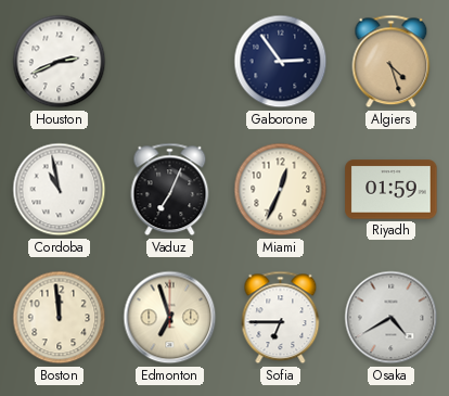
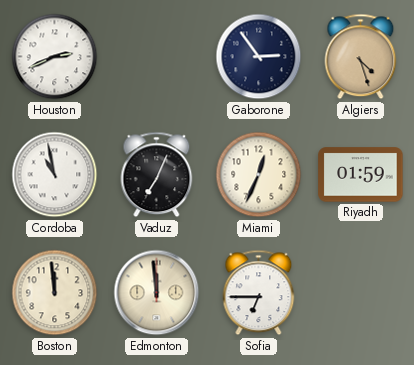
Edmonton: 6:57 -> 11:59
Osaka: 4:40 -> none
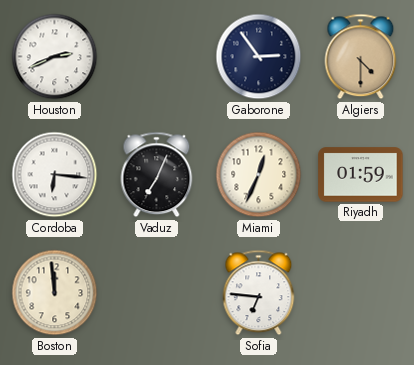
Algiers: 4:27 -> 4:30
Cordoba: 10:58 -> 6:16
Edmonton: 11:59 -> none
Sofia: 6:45 -> 6:46
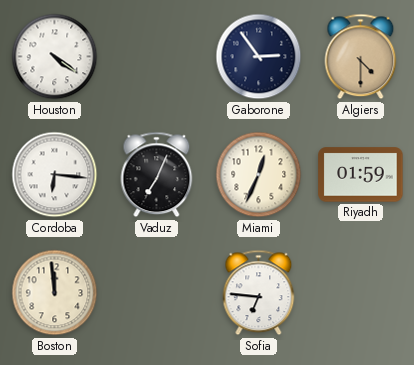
Houston: 2:41 -> 4:21
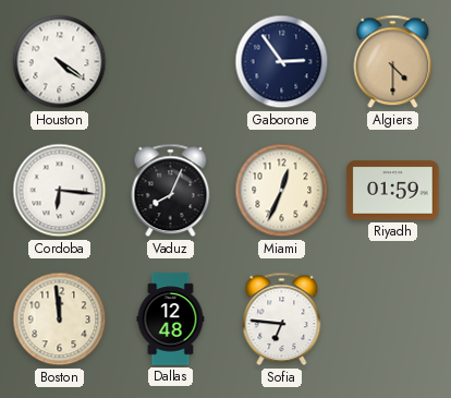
Vaduz: 7:04 -> 8:04
Dallas: none -> 12:48
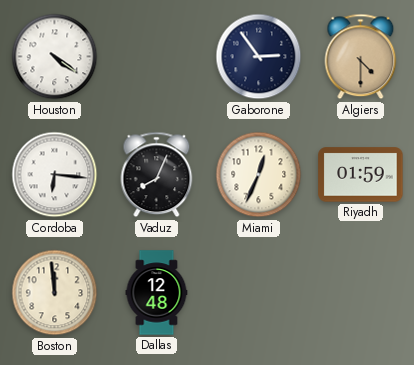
Sofia: 6:46 -> none
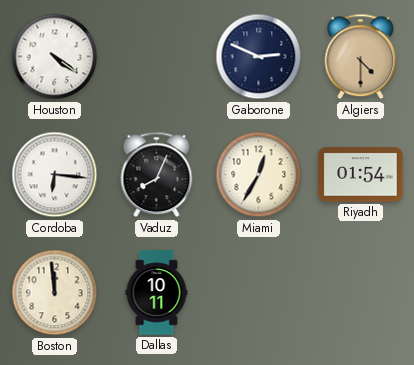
Gaborone: 2:54 -> 2:49
Miami: 12:34 -> 12:35
Riyadh: 01:59 -> 01:54
Dallas: 12:48 -> 10:11
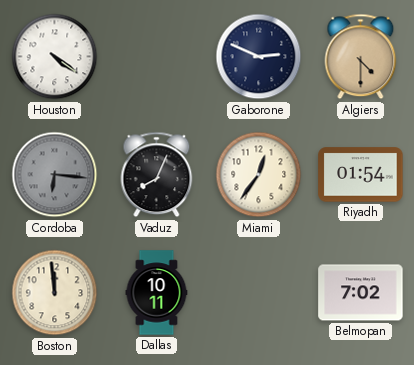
Cordoba dial: white -> grey
Miami: 12:35 -> 12:36
Belmopan: none -> 7:02
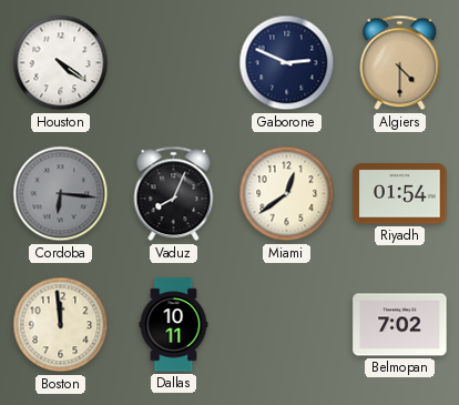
Miami: 12:36 -> 12:39
